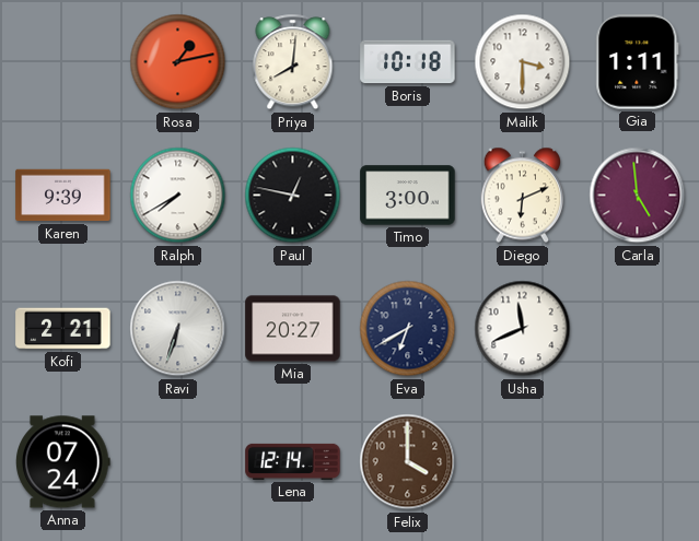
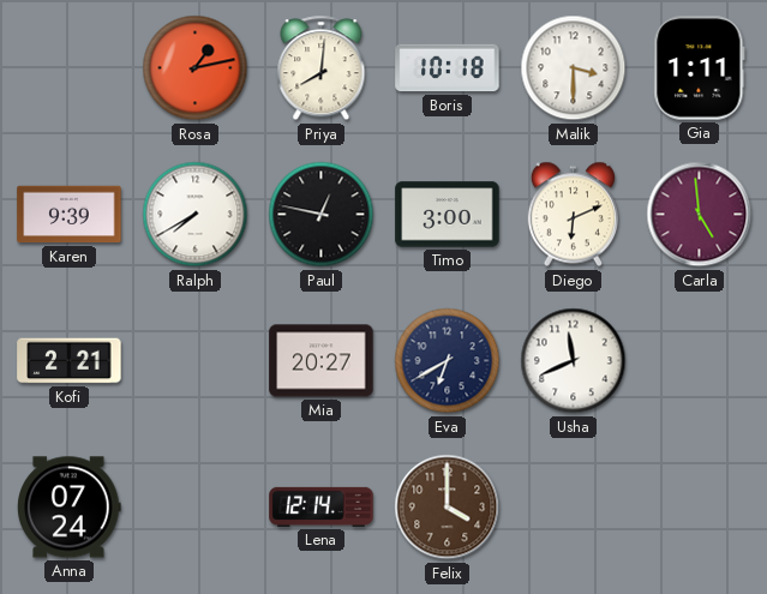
Ravi: 6:33 -> none
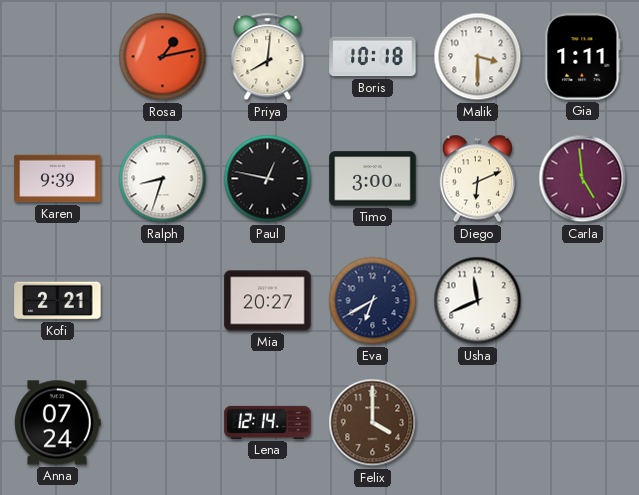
Ralph: 7:40 -> 8:33
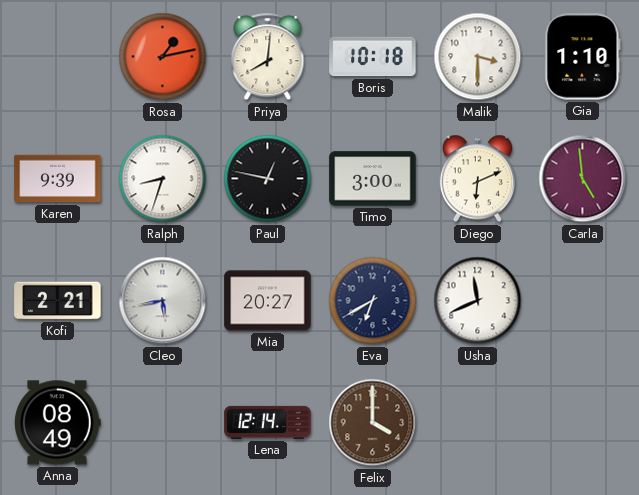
Gia: 1:11 -> 1:10
Cleo: none -> 5:43
Anna: 07:24 -> 08:49
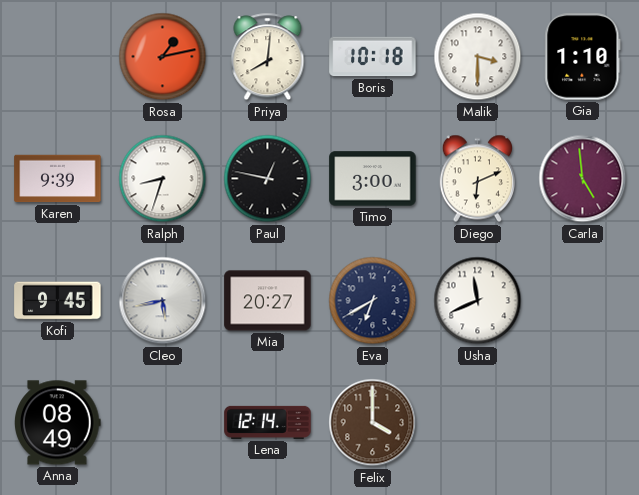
Kofi: 2:21 -> 9:45
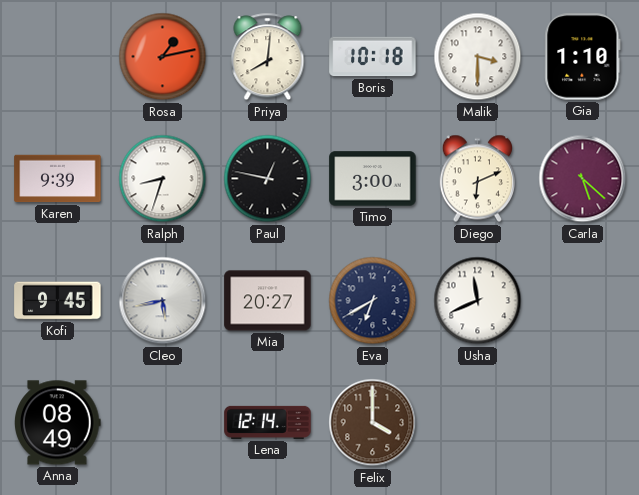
Carla: 4:59 -> 5:22
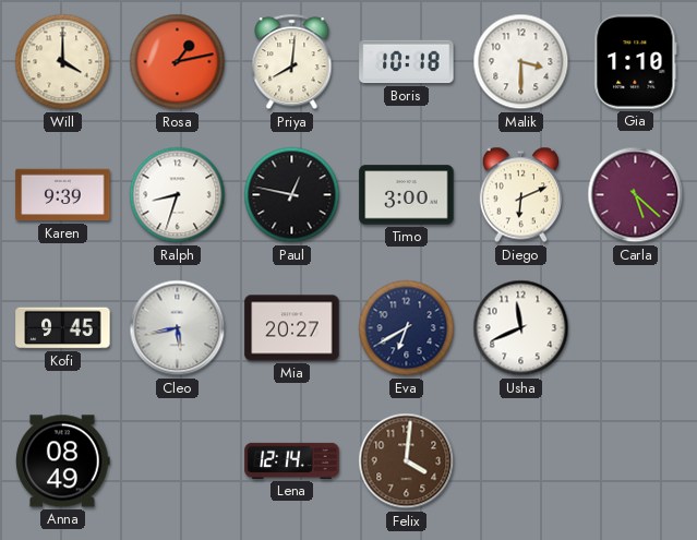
Will: none -> 4:00
Felix: 4:00 -> 4:01
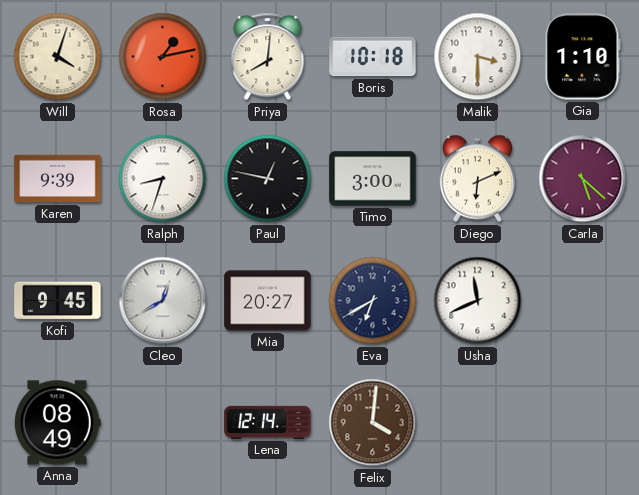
Will: 4:00 -> 4:03
Cleo: 5:43 -> 12:40
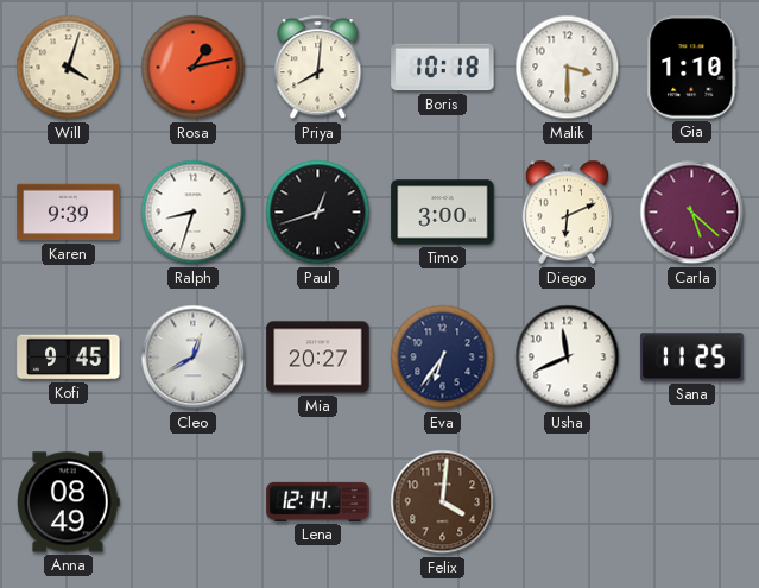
Paul: 12:47 -> 12:42
Eva: 6:40 -> 6:36
Sana: none -> 11:25
